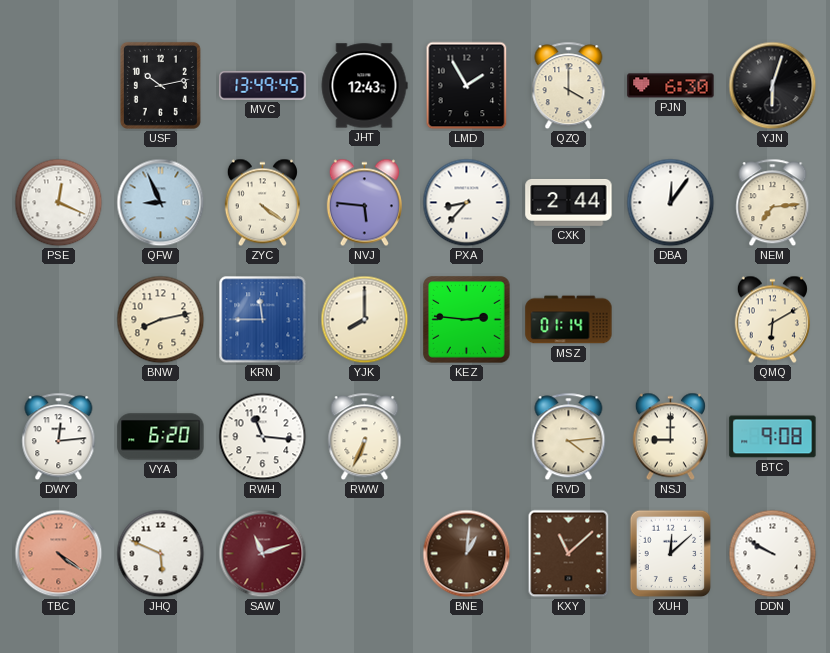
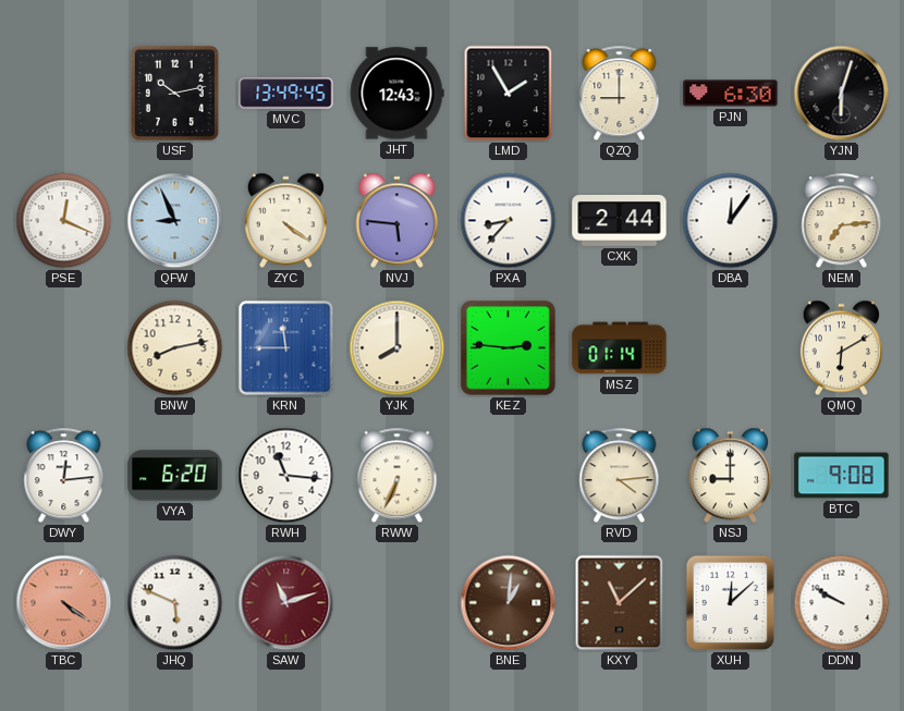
QZQ: 4:00 -> 9:00
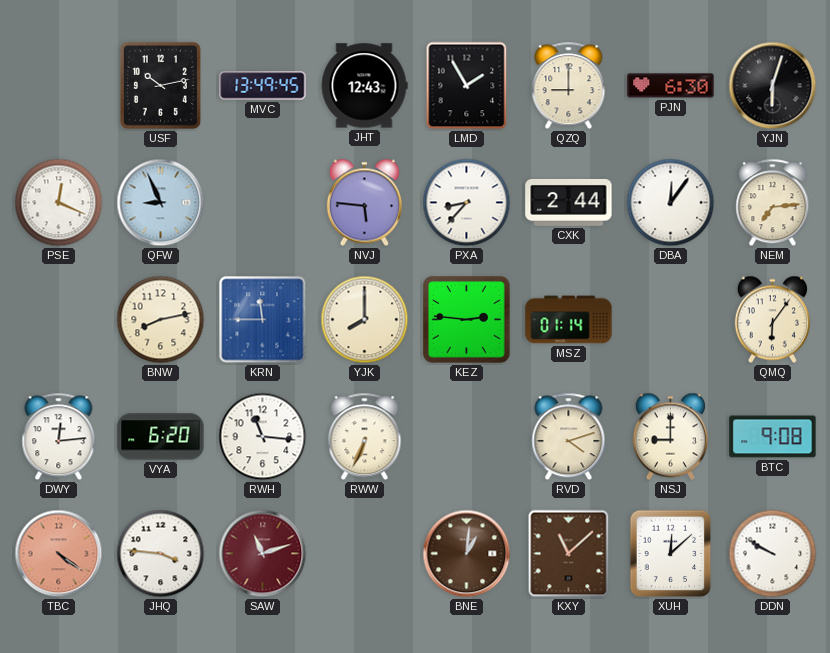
ZYC: 4:21 -> none
QMQ: 6:10 -> 6:06
RVD: 4:14 -> 4:12
JHQ: 5:49 -> 3:46
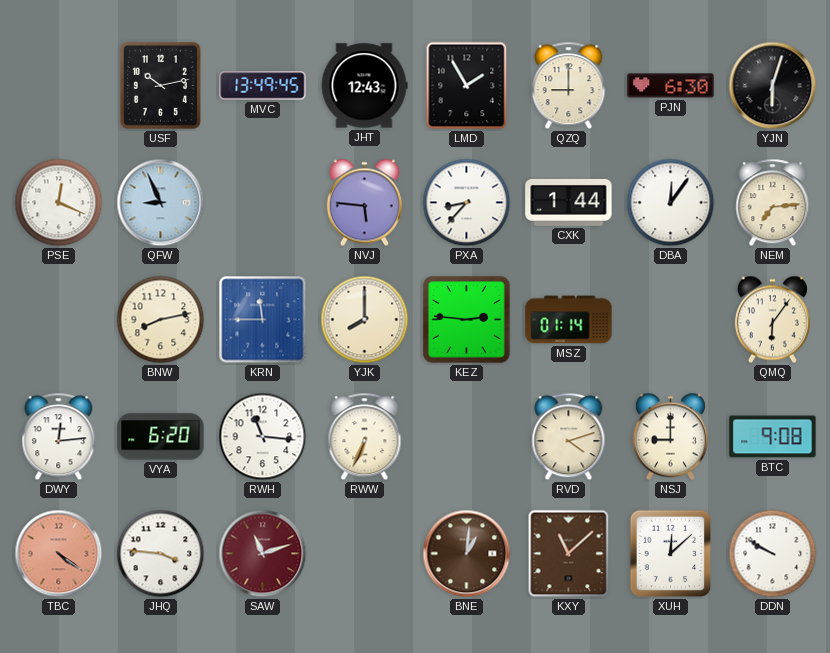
CXK: 2:44 -> 1:44
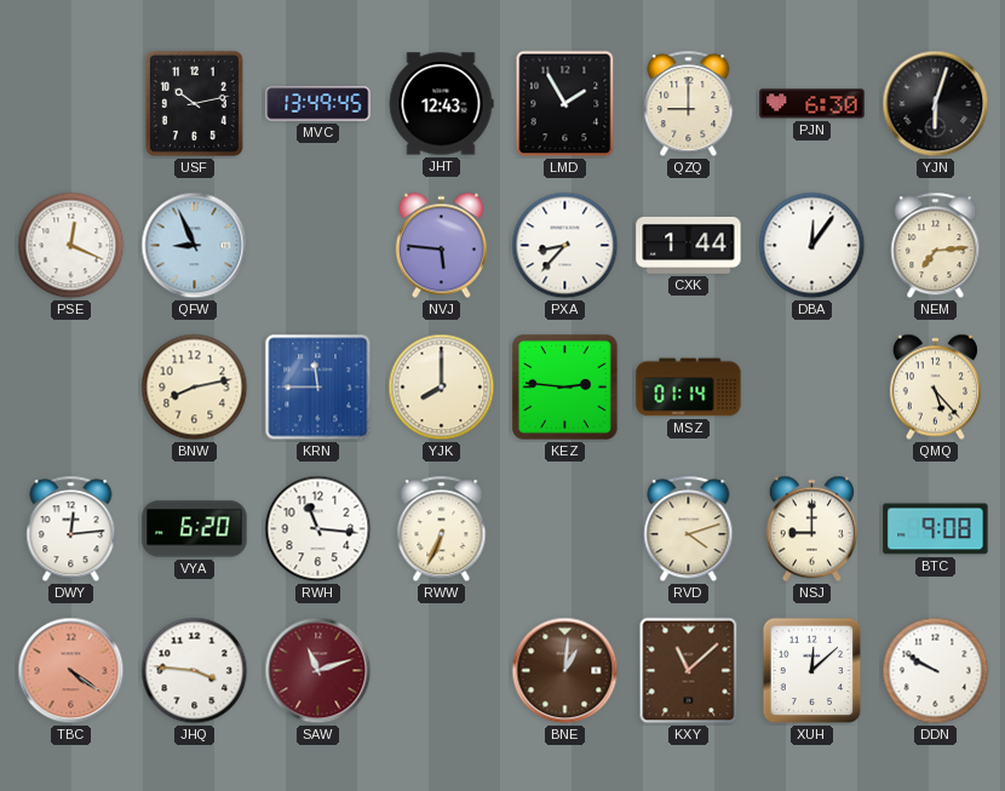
QMQ: 6:06 -> 5:23
